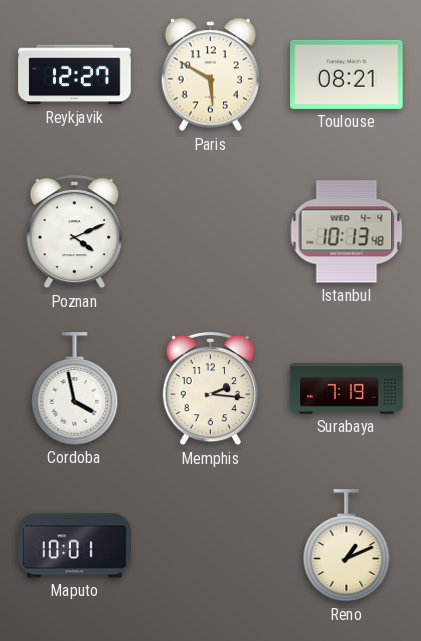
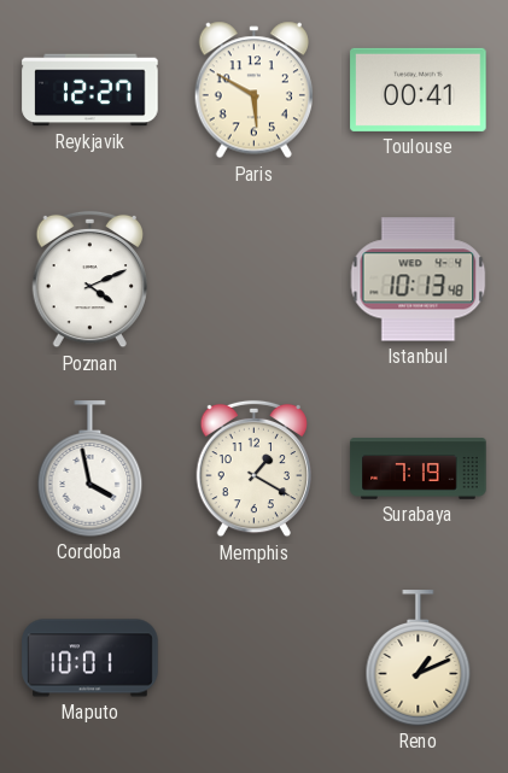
Toulouse: 08:21 -> 00:41
Memphis: 2:16 -> 1:20
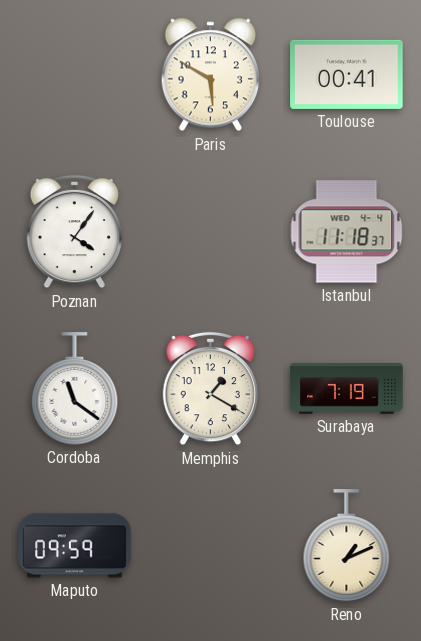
Reykjavik: 12:27 -> none
Poznan: 4:11 -> 4:06
Istanbul: 10:13 -> 11:18
Cordoba: 3:58 -> 11:21
Maputo: 10:01 -> 09:59
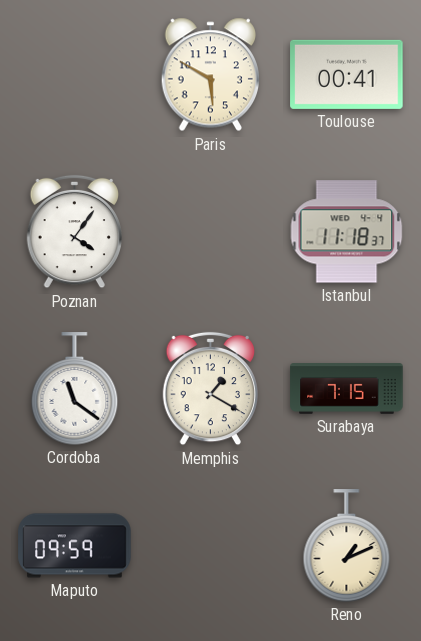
Surabaya: 7:19 -> 7:15
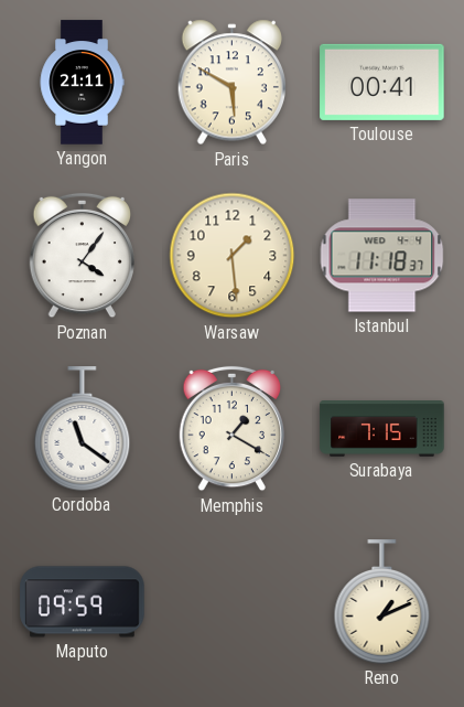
Yangon: none -> 21:11
Warsaw: none -> 1:29
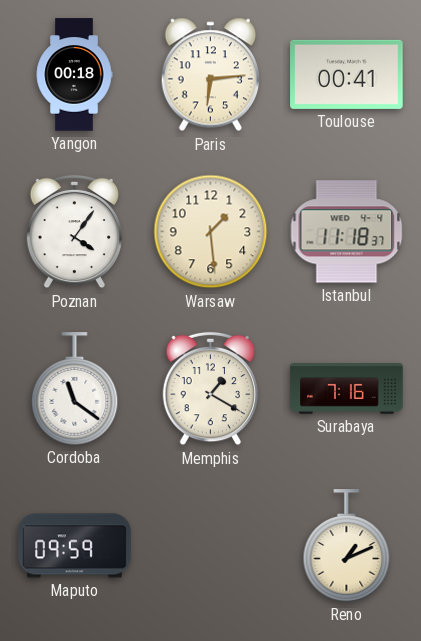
Yangon: 21:11 -> 00:18
Paris: 5:50 -> 6:14
Surabaya: 7:15 -> 7:16
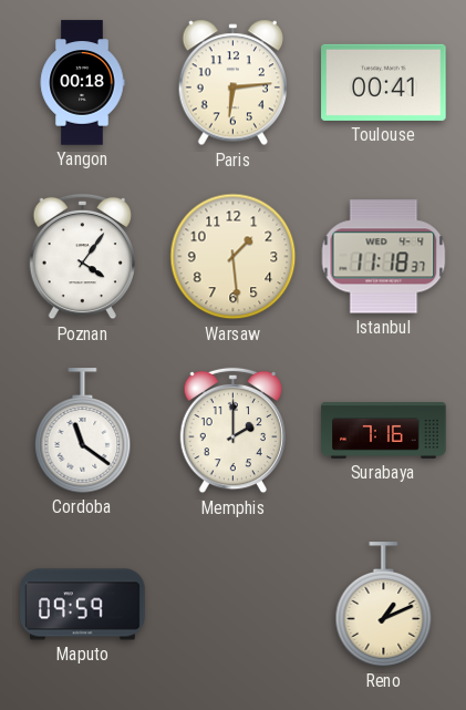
Memphis: 1:20 -> 2:00
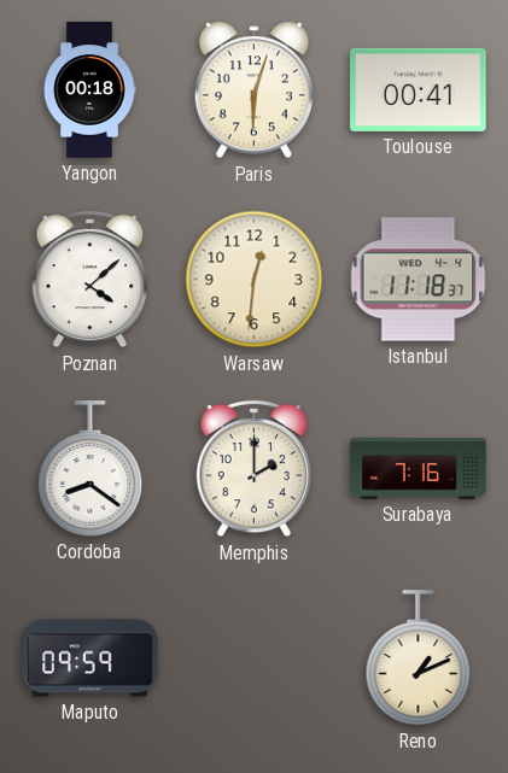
Paris: 6:14 -> 6:03
Poznan: 4:06 -> 4:08
Warsaw: 1:29 -> 12:31
Cordoba: 11:21 -> 8:21
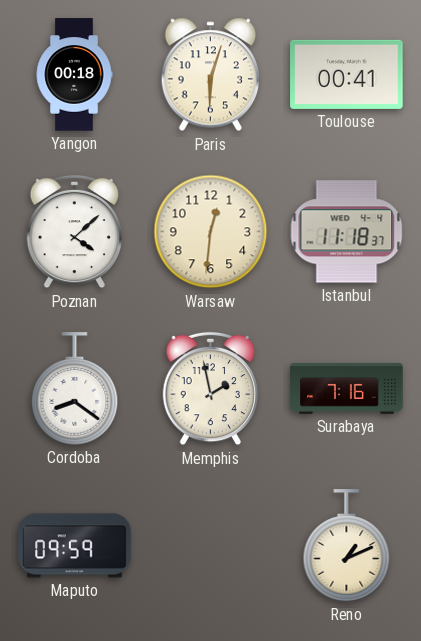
Memphis: 2:00 -> 1:58
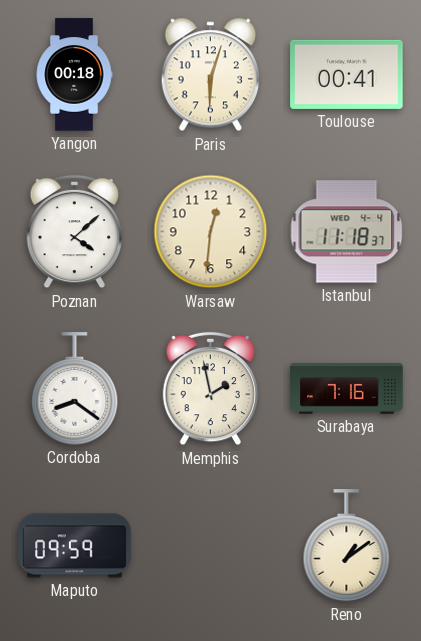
Reno: 1:11 -> 1:09
